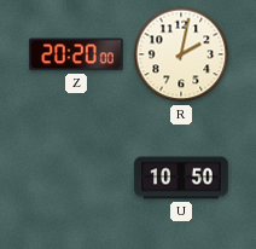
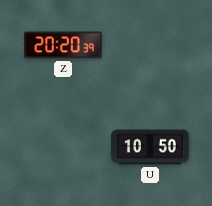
Z: 20:20:00 -> 20:20:39
R: 2:02 -> none
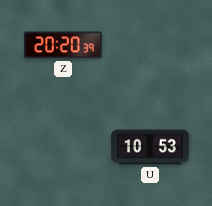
U: 10:50 -> 10:53
